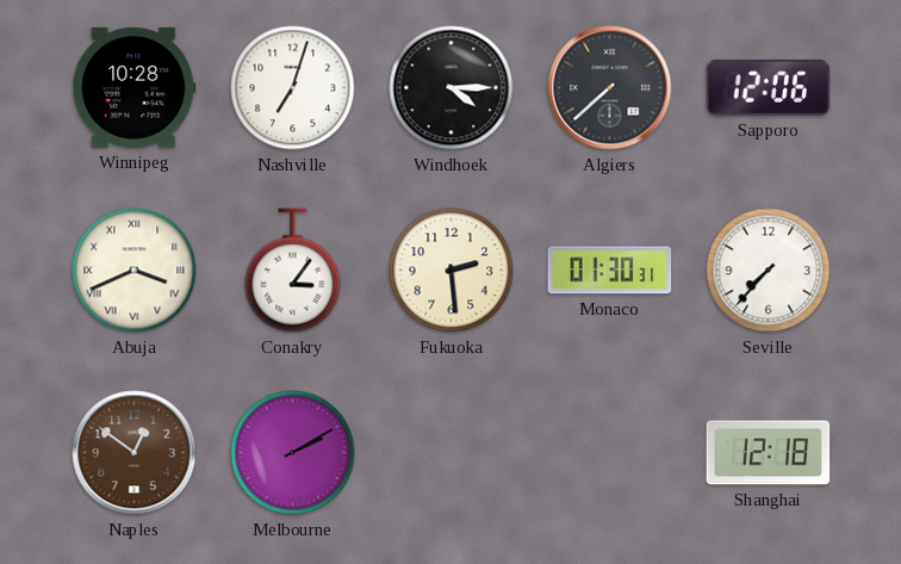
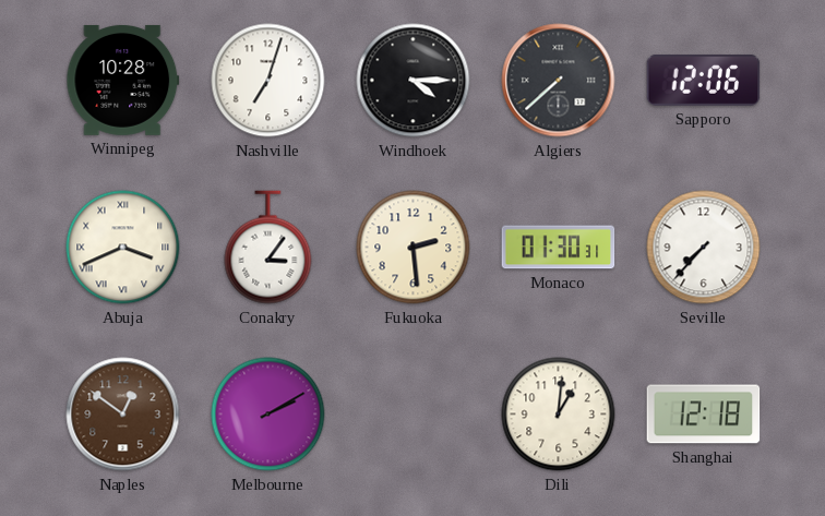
Dili: none -> 1:01
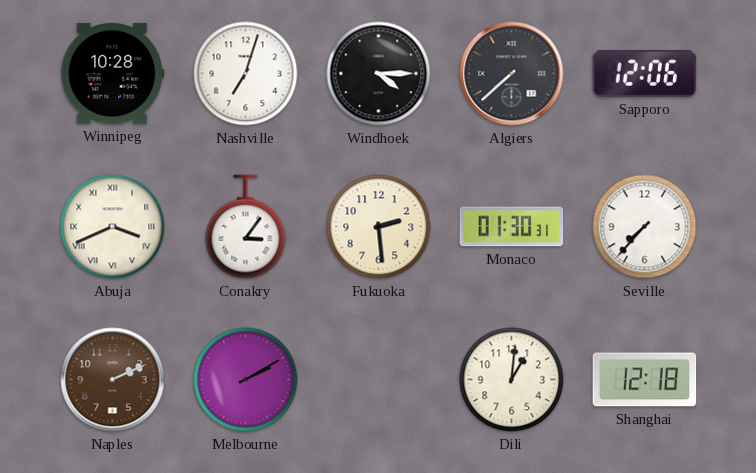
Naples: 12:51 -> 2:11
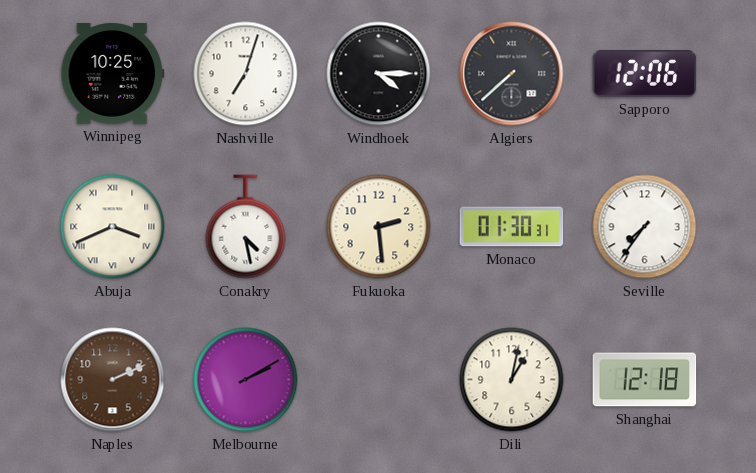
Winnipeg: 10:28 -> 10:25
Conakry: 3:06 -> 4:28
Seville: 7:37 -> 7:36
Dili: 1:01 -> 1:02
